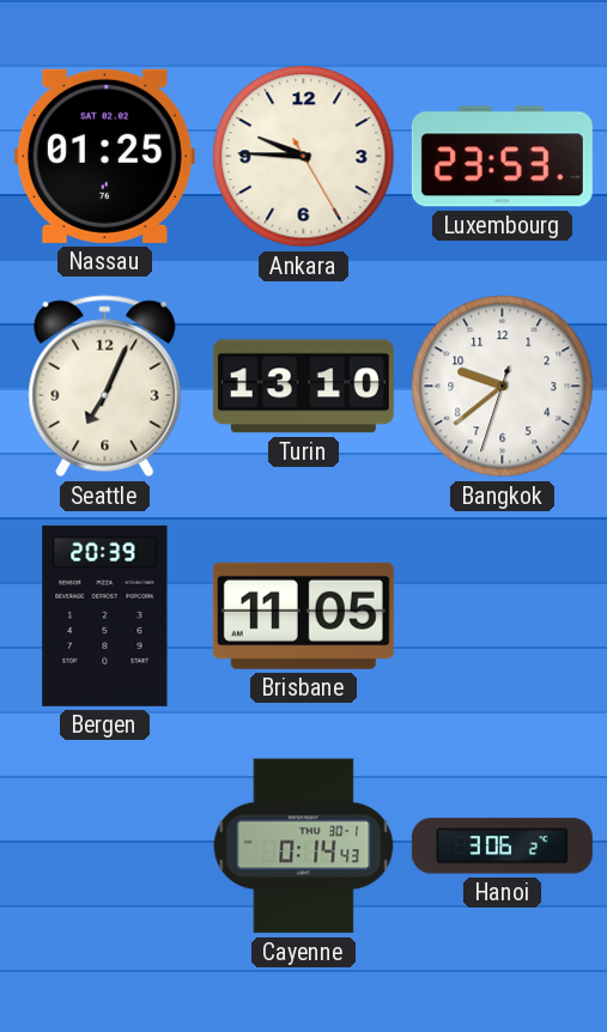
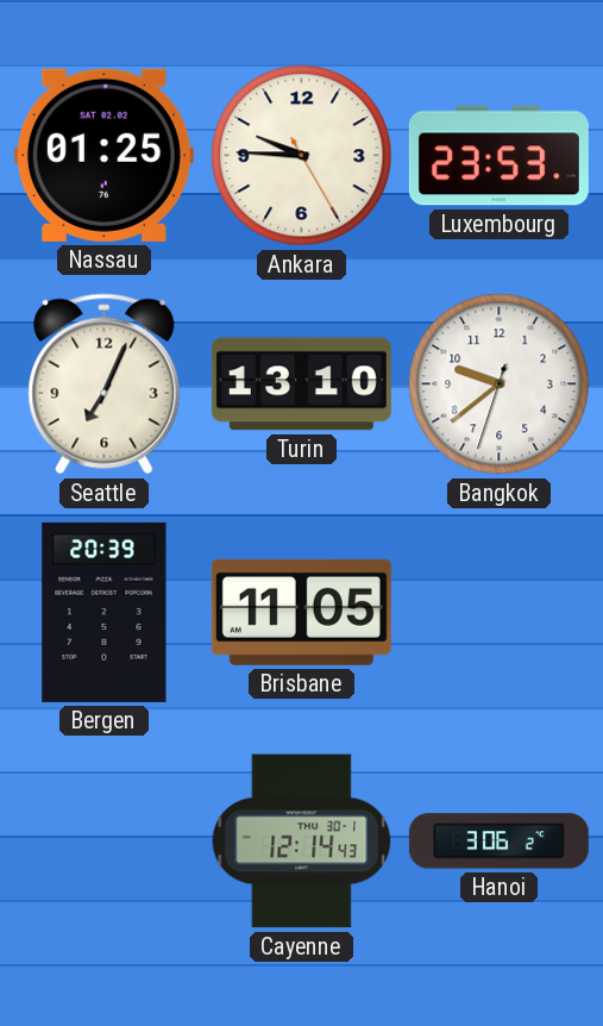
Cayenne: 0:14 -> 12:14
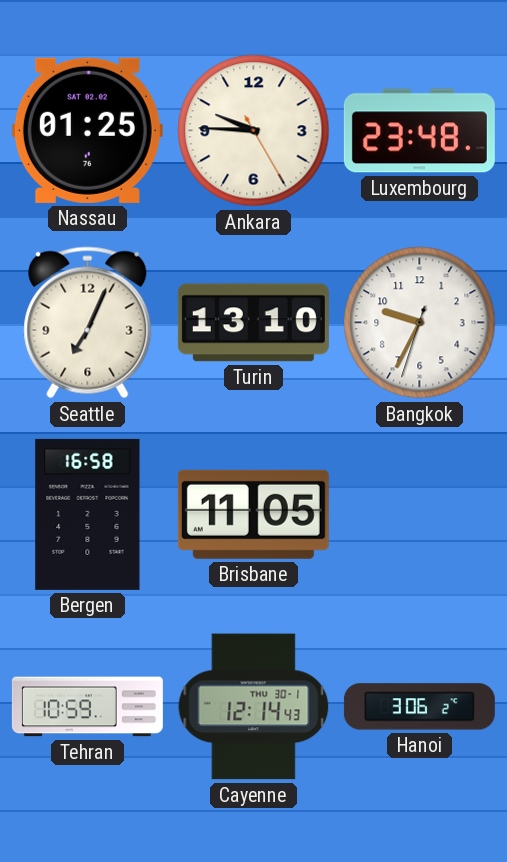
Luxembourg: 23:53 -> 23:48
Bangkok: 9:38 -> 9:34
Bergen: 20:39 -> 16:58
Tehran: none -> 10:59
